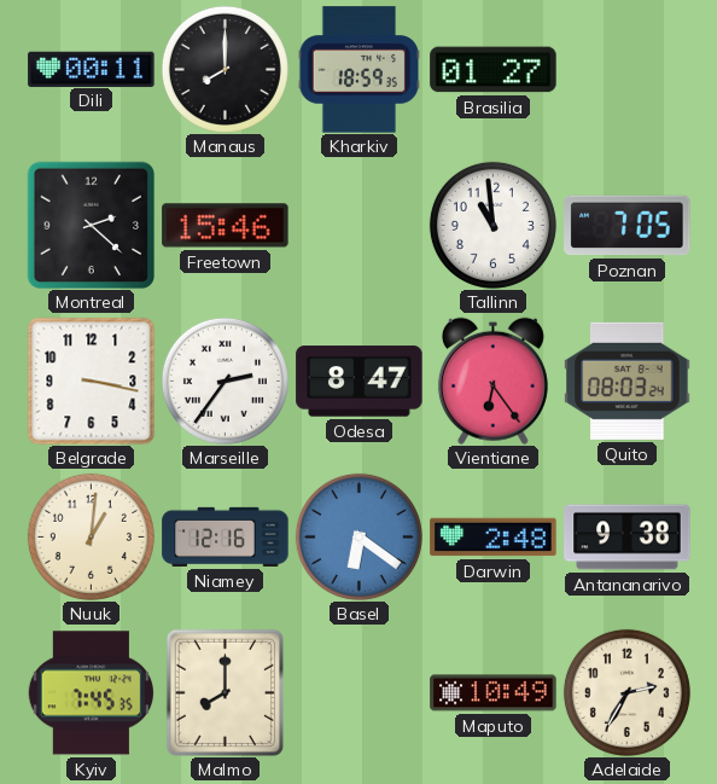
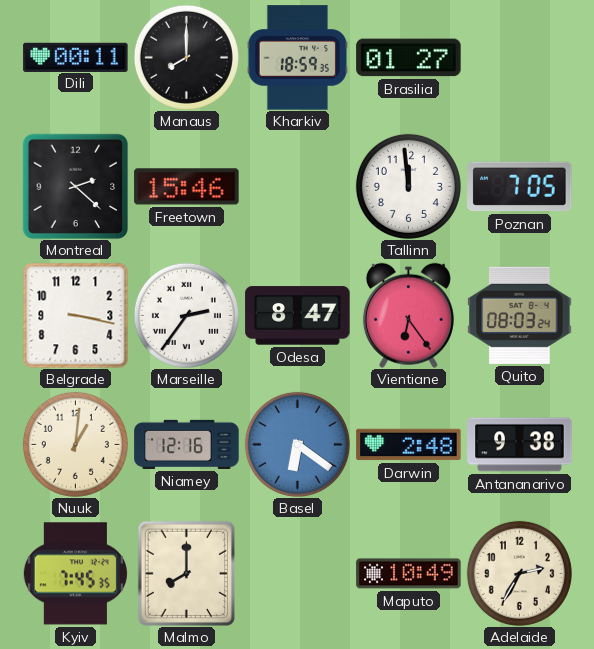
Tallinn: 10:59 -> 11:59
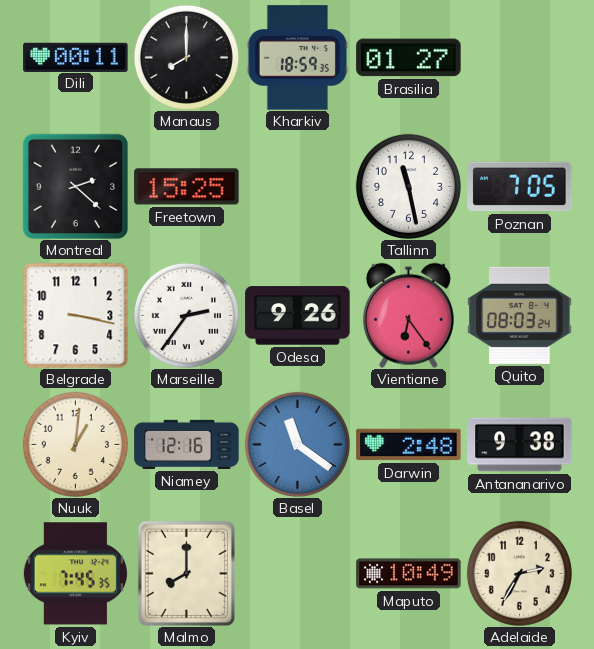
Freetown: 15:46 -> 15:25
Tallinn: 11:59 -> 11:28
Odesa: 8:47 -> 9:26
Basel: 6:21 -> 11:21
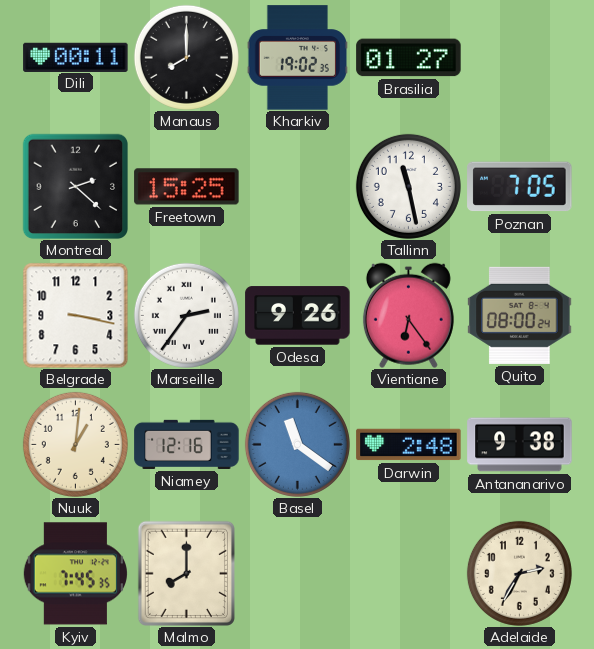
Kharkiv: 18:59 -> 19:02
Quito: 08:03 -> 08:00
Maputo: 10:49 -> none
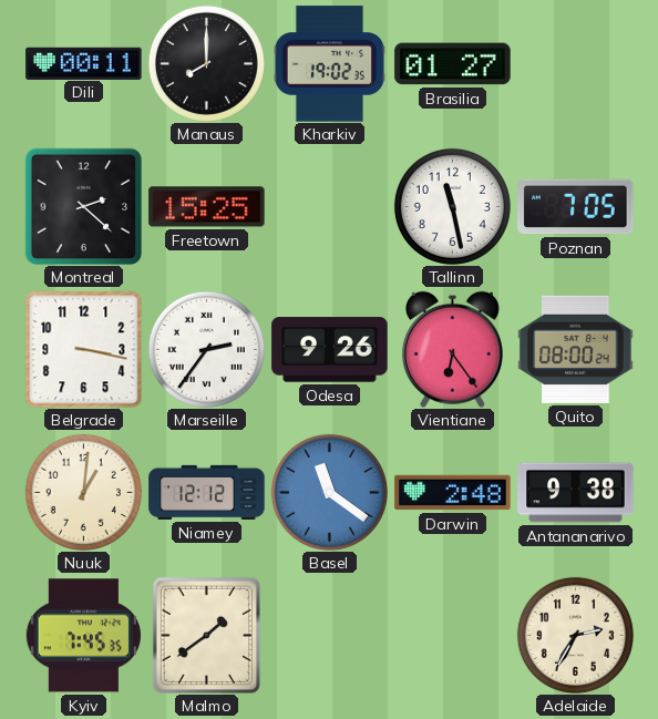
Niamey: 12:16 -> 12:12
Malmo: 8:00 -> 1:39
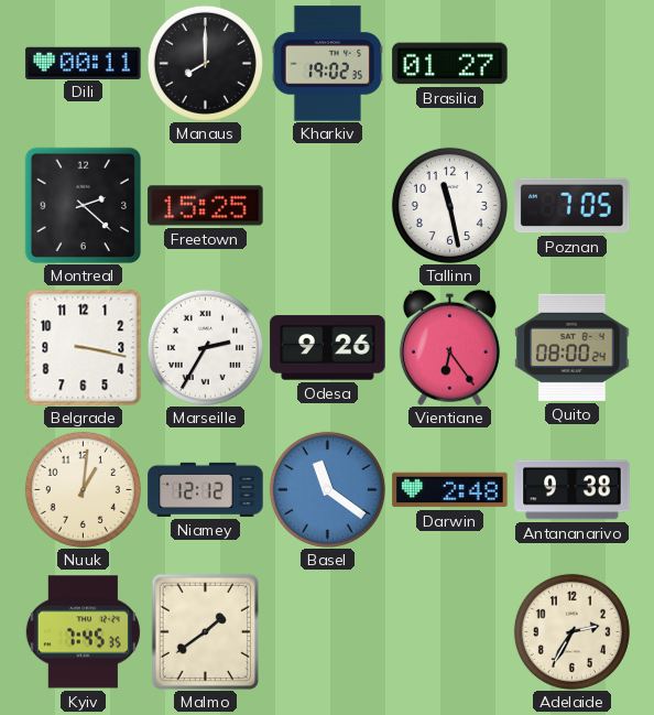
Marseille: 2:36 -> 2:35
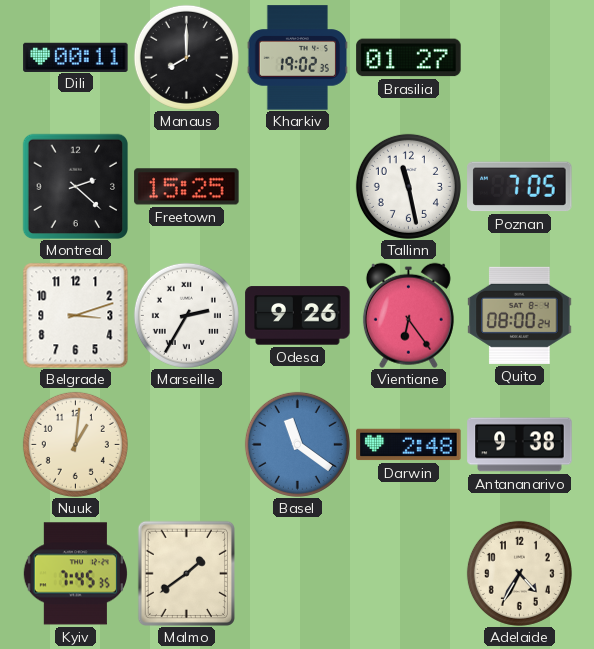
Belgrade: 3:17 -> 3:12
Niamey: 12:12 -> none
Adelaide: 2:35 -> 4:35
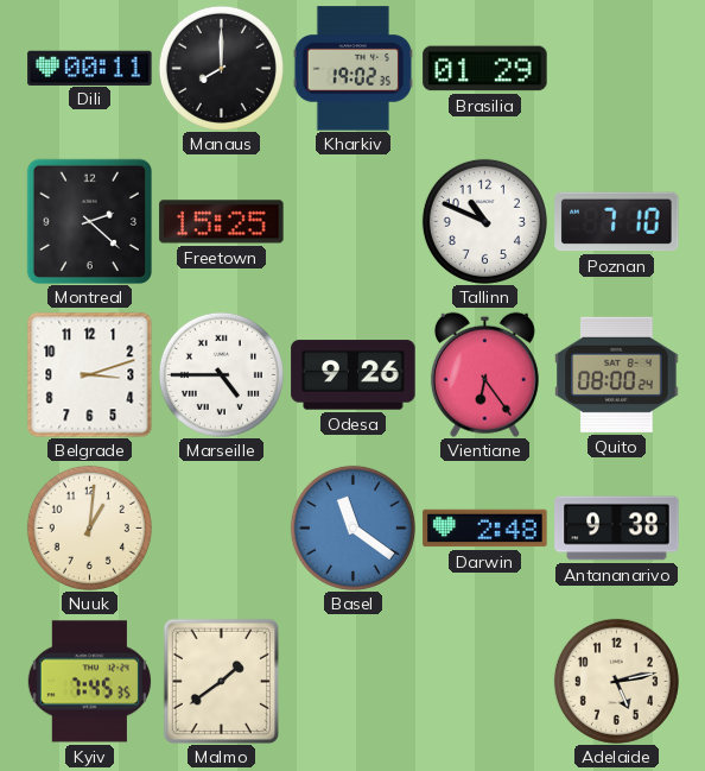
Brasilia: 01:27 -> 01:29
Tallinn: 11:28 -> 10:49
Poznan: 7:05 -> 7:10
Marseille: 2:35 -> 4:45
Adelaide: 4:35 -> 5:13
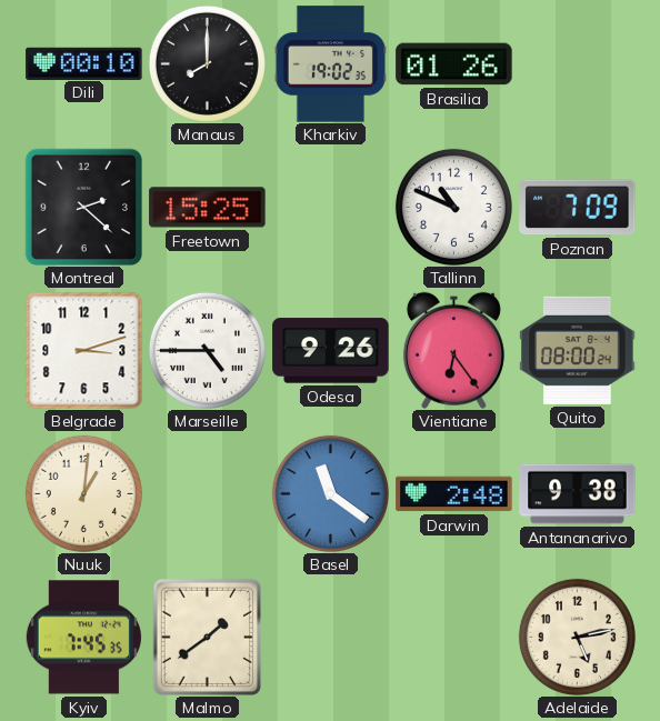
Dili: 00:11 -> 00:10
Brasilia: 01:29 -> 01:26
Poznan: 7:10 -> 7:09
